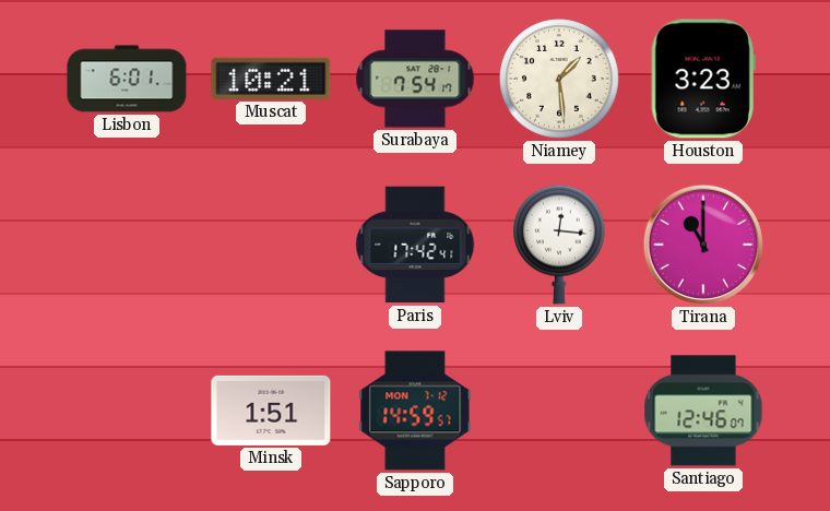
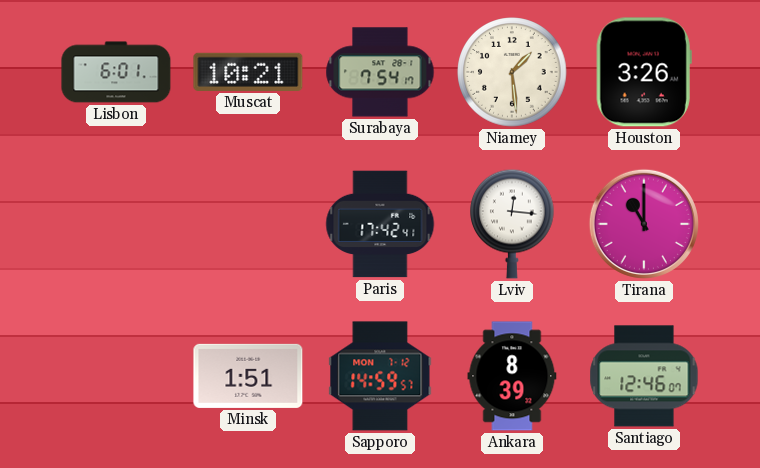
Houston: 3:23 -> 3:26
Ankara: none -> 8:39
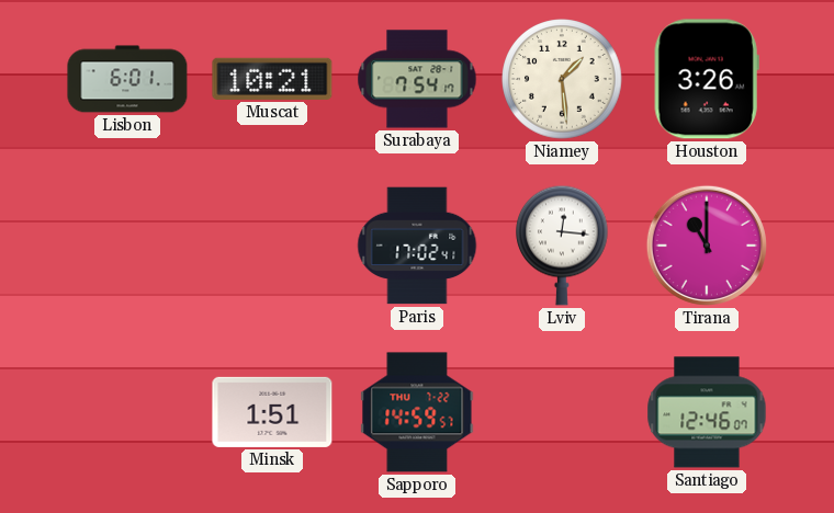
Paris: 17:42 -> 17:02
Sapporo date: MON 7-12 -> THU 7-22
Ankara: 8:39 -> none
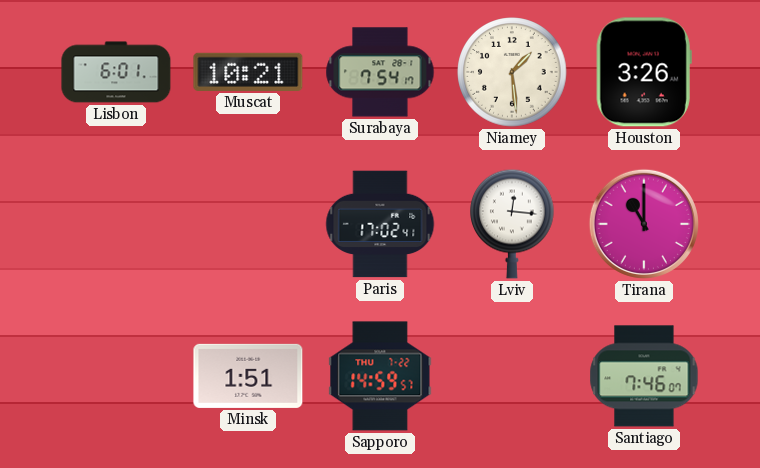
Santiago: 12:46 -> 7:46
